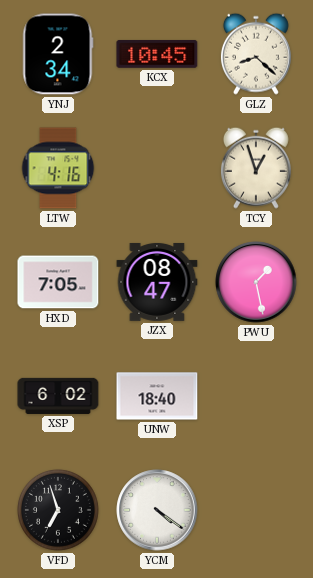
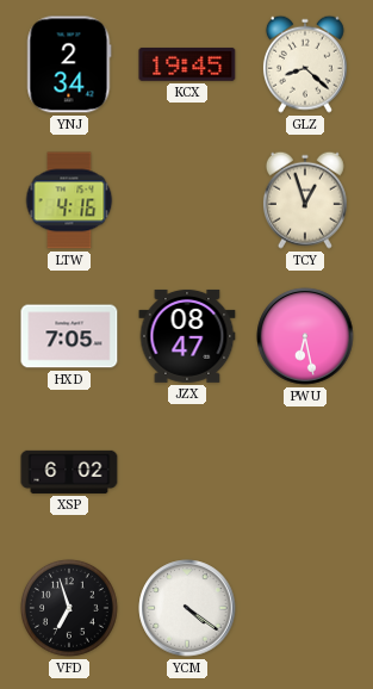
KCX: 10:45 -> 19:45
PWU: 1:28 -> 6:28
UNW: 18:40 -> none
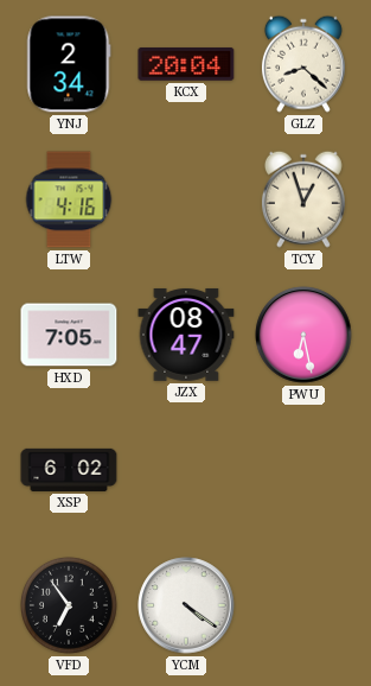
KCX: 19:45 -> 20:04
VFD: 6:57 -> 6:54
